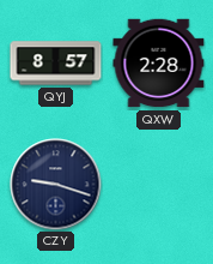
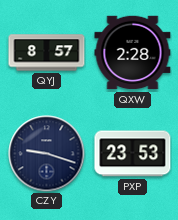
PXP: none -> 23:53
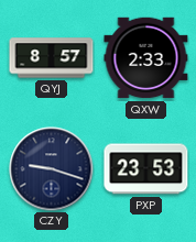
QXW: 2:28 -> 2:33
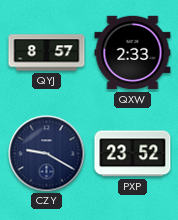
CZY: 9:18 -> 9:20
PXP: 23:53 -> 23:52
